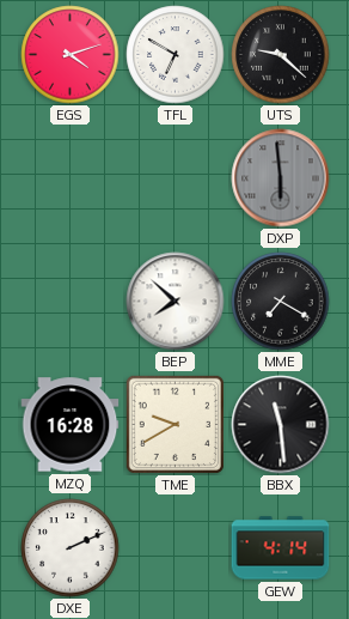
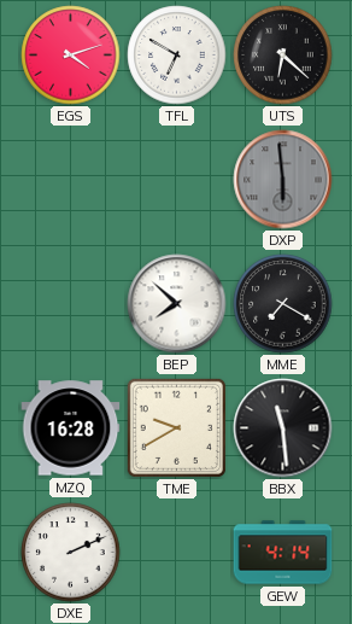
UTS: 9:22 -> 6:22
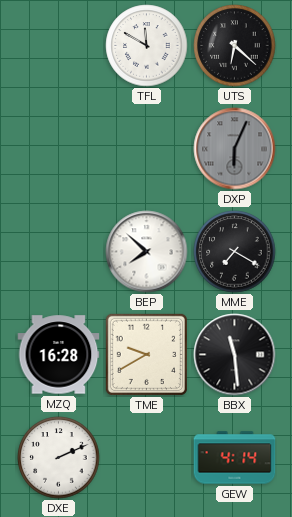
EGS: 4:12 -> none
TFL: 6:50 -> 11:50
DXP: 5:59 -> 6:04
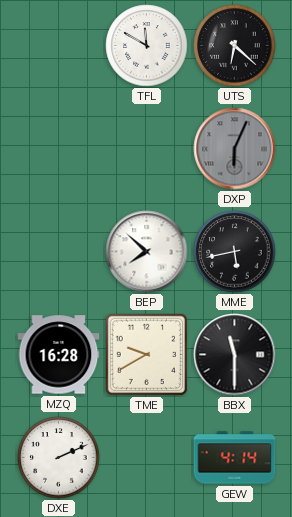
MME: 7:20 -> 5:43
BBX: 11:29 -> 11:30
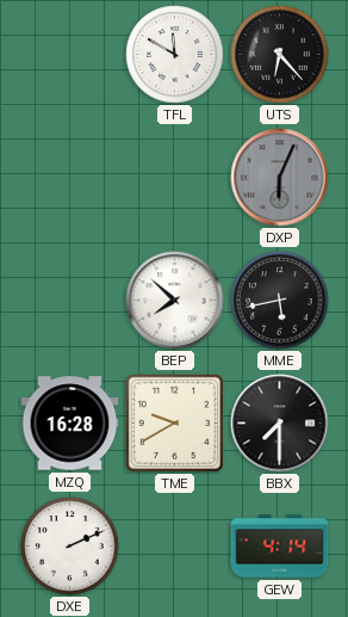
UTS: 6:22 -> 6:23
BBX: 11:30 -> 7:30
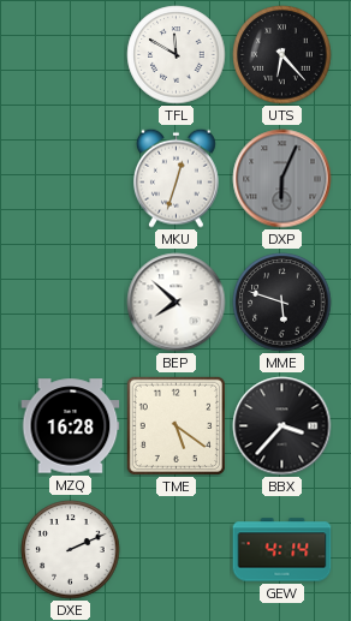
MKU: none -> 12:33
MME: 5:43 -> 5:48
TME: 9:40 -> 5:21
BBX: 7:30 -> 3:37
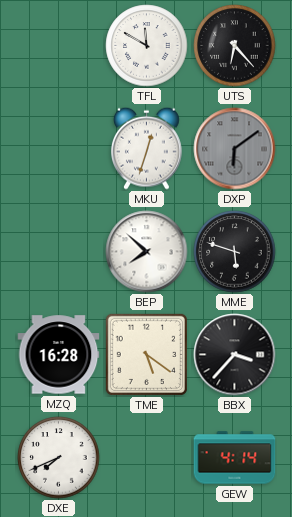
DXP: 6:04 -> 6:09
DXE: 2:11 -> 7:41
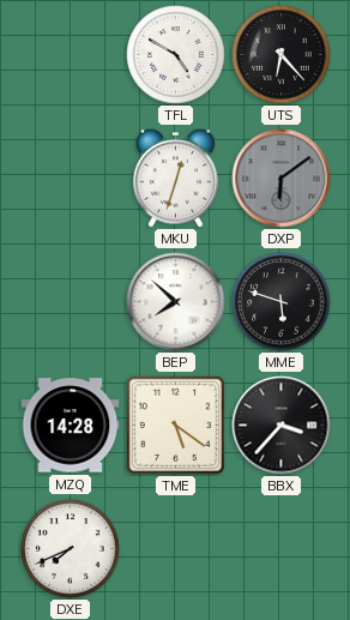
TFL: 11:50 -> 4:50
MZQ: 16:28 -> 14:28
GEW: 4:14 -> none
